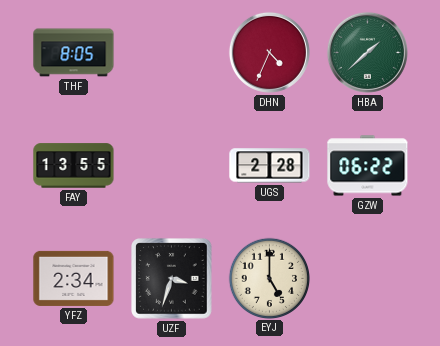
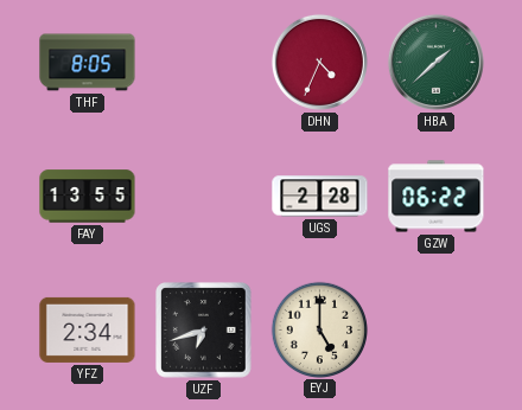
UZF: 3:33 -> 6:42
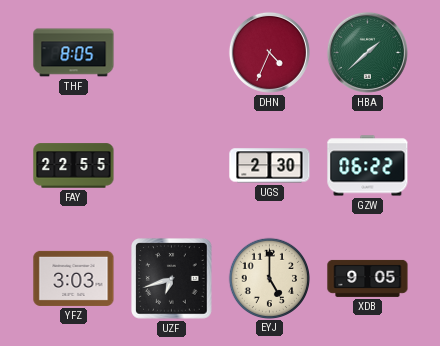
FAY: 13:55 -> 22:55
UGS: 2:28 -> 2:30
YFZ: 2:34 -> 3:03
XDB: none -> 9:05
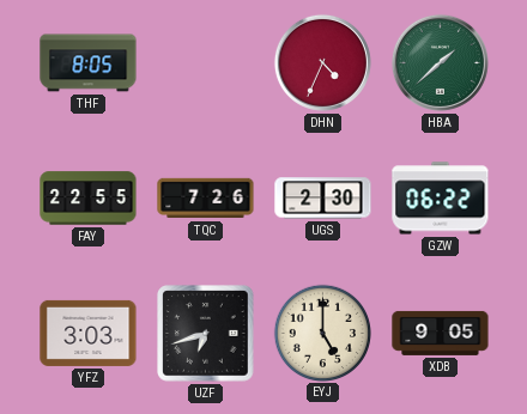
TQC: none -> 7:26
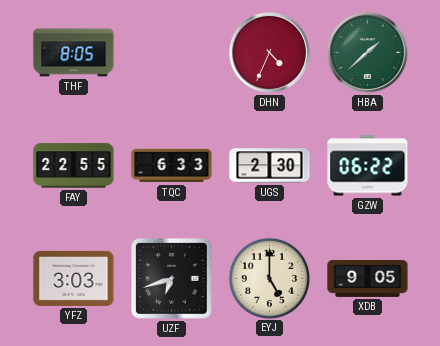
TQC: 7:26 -> 6:33
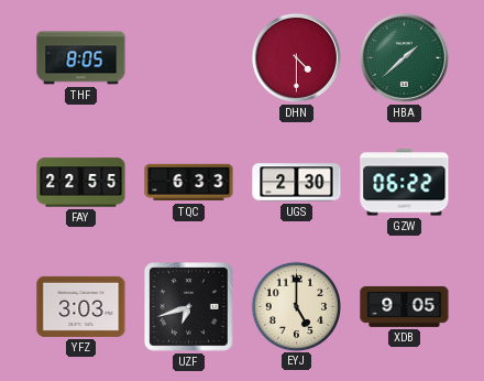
DHN: 4:34 -> 4:30
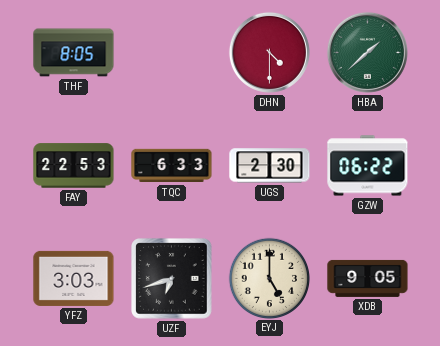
FAY: 22:55 -> 22:53
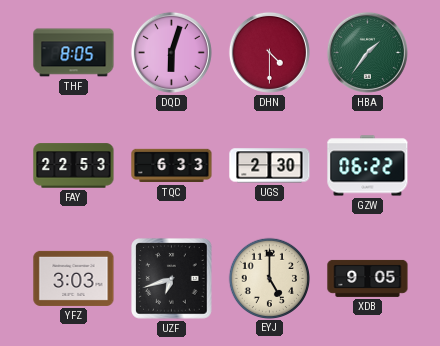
DQD: none -> 6:03
HBA: 1:38 -> 1:36
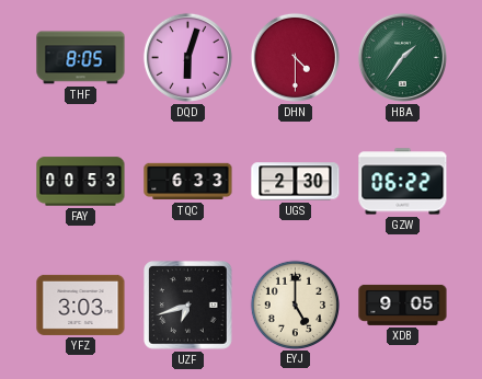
FAY: 22:53 -> 00:53
